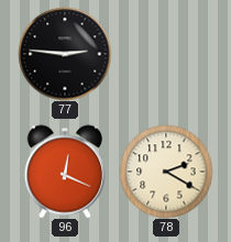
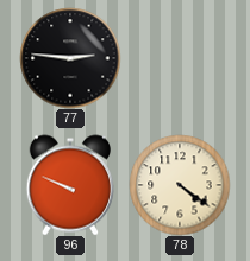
96: 12:19 -> 9:49
78: 2:20 -> 4:21
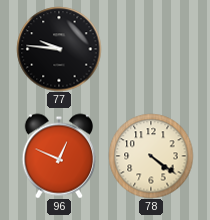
77: 2:46 -> 9:46
96: 9:49 -> 12:49
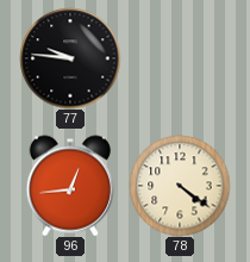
96: 12:49 -> 12:44
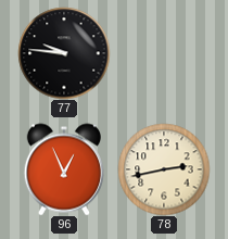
96: 12:44 -> 12:56
78: 4:21 -> 2:43
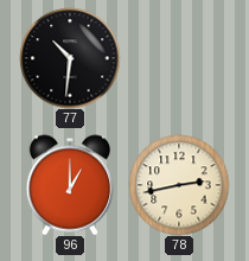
77: 9:46 -> 10:31
96: 12:56 -> 1:00
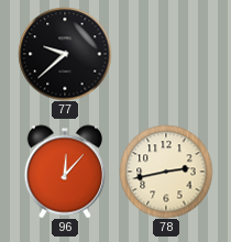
77: 10:31 -> 9:38
96: 1:00 -> 12:07
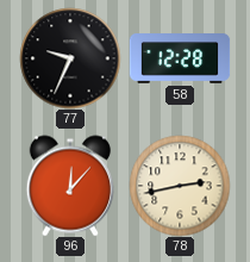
77: 9:38 -> 9:34
58: none -> 12:28
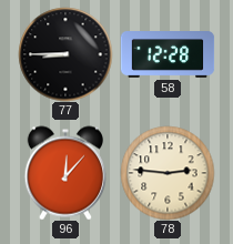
77: 9:34 -> 8:45
78: 2:43 -> 2:46
